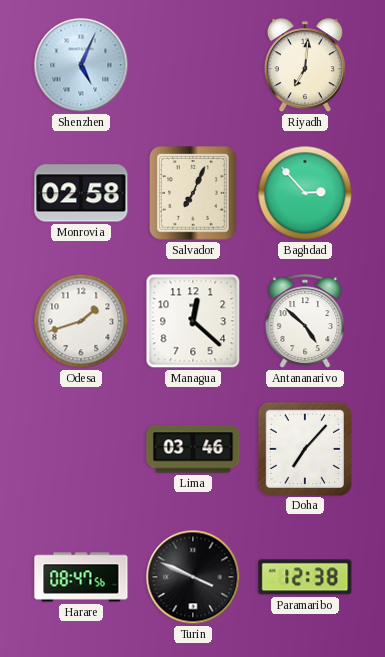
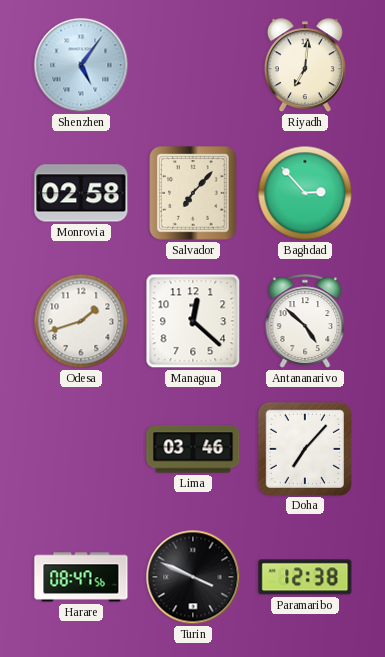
Shenzhen: 5:04 -> 5:06
Salvador: 7:04 -> 7:07
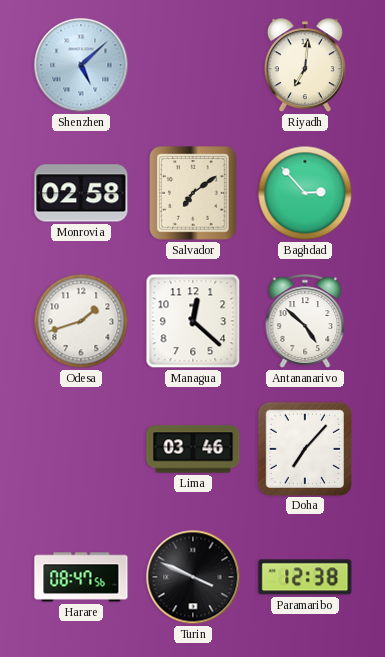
Shenzhen: 5:06 -> 5:08
Salvador: 7:07 -> 7:09
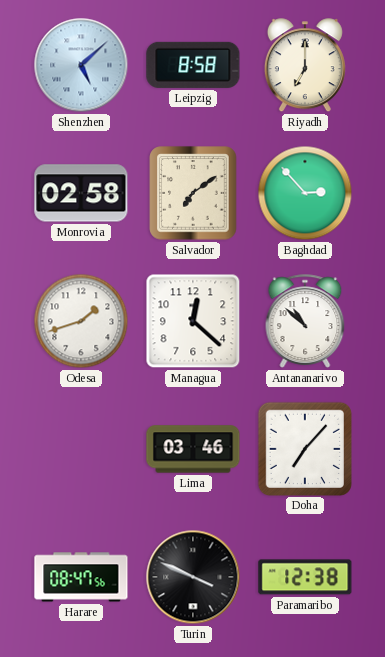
Leipzig: none -> 8:58
Riyadh: 7:01 -> 7:00
Antananarivo: 4:52 -> 10:52
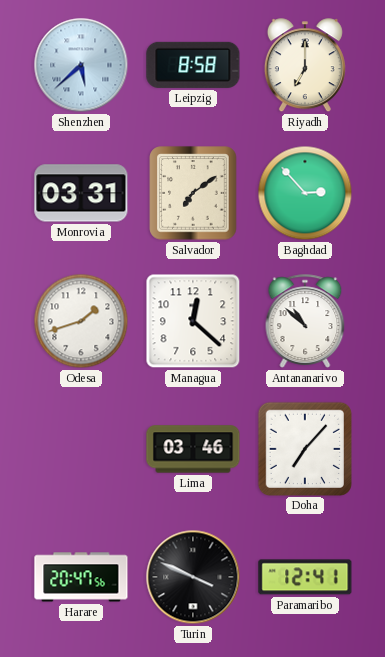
Shenzhen: 5:08 -> 5:38
Monrovia: 02:58 -> 03:31
Harare: 08:47 -> 20:47
Paramaribo: 12:38 -> 12:41
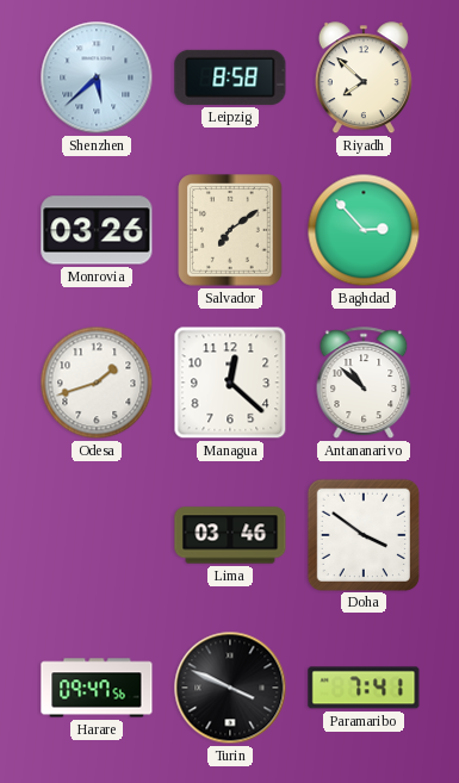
Riyadh: 7:00 -> 7:52
Monrovia: 03:31 -> 03:26
Doha: 7:07 -> 3:51
Harare: 20:47 -> 09:47
Paramaribo: 12:41 -> 7:41
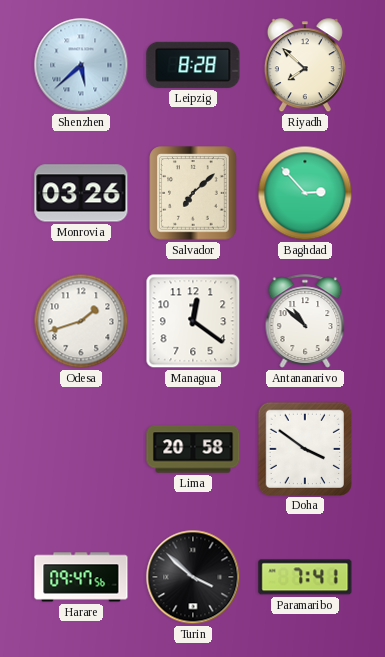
Leipzig: 8:58 -> 8:28
Salvador: 7:09 -> 7:08
Managua: 12:22 -> 12:21
Lima: 03:46 -> 20:58
Turin: 3:49 -> 3:52
